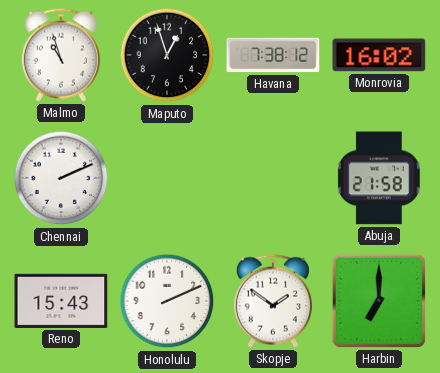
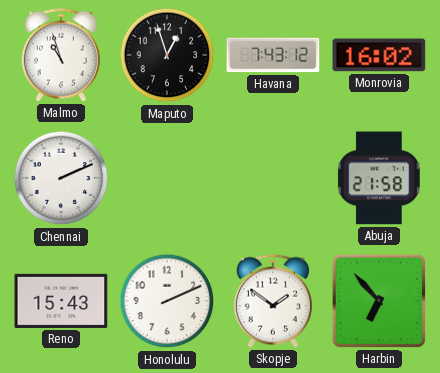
Havana: 7:38 -> 7:43
Harbin: 7:00 -> 6:53
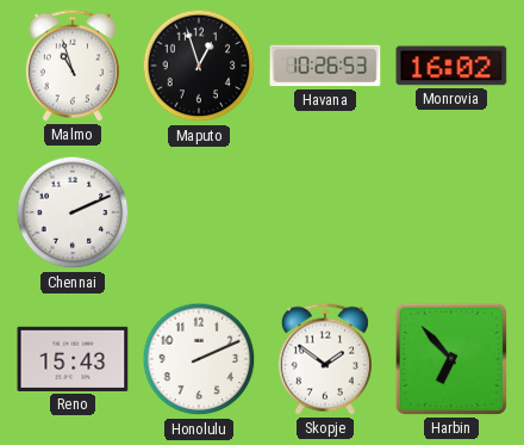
Havana: 7:43 -> 10:26
Abuja: 21:58 -> none
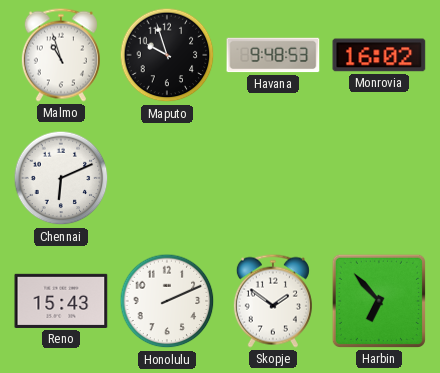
Maputo: 12:57 -> 9:57
Havana: 10:26 -> 9:48
Chennai: 2:11 -> 6:11
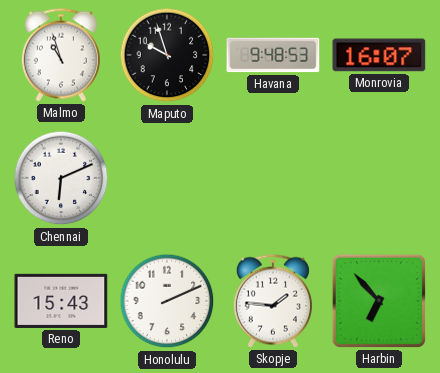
Monrovia: 16:02 -> 16:07
Skopje: 1:51 -> 1:46
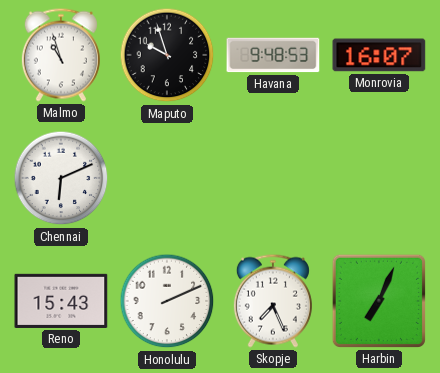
Skopje: 1:46 -> 7:26
Harbin: 6:53 -> 7:04
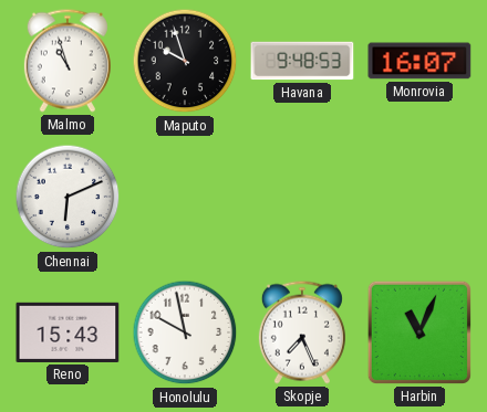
Honolulu: 2:11 -> 9:58
Harbin: 7:04 -> 11:04
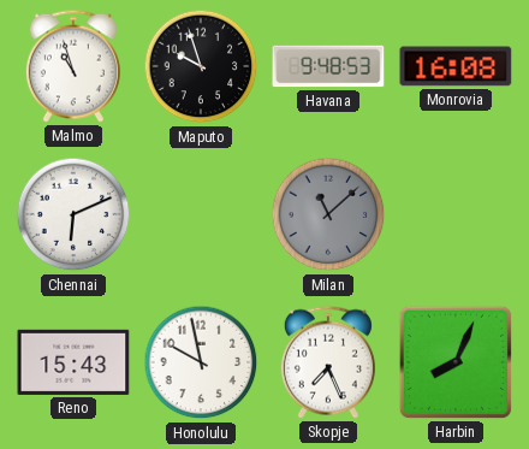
Monrovia: 16:07 -> 16:08
Milan: none -> 11:08
Harbin: 11:04 -> 8:04
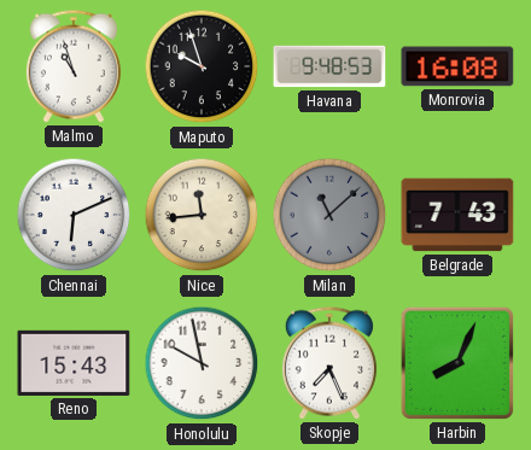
Nice: none -> 11:44
Belgrade: none -> 7:43
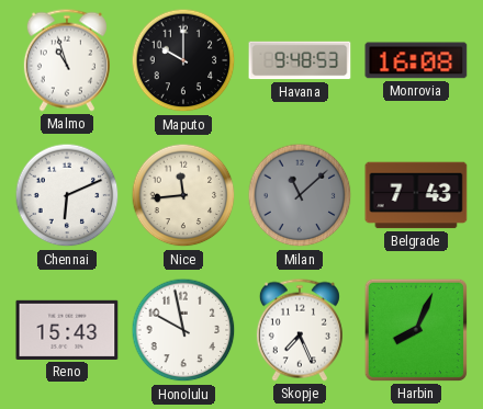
Maputo: 9:57 -> 10:00
